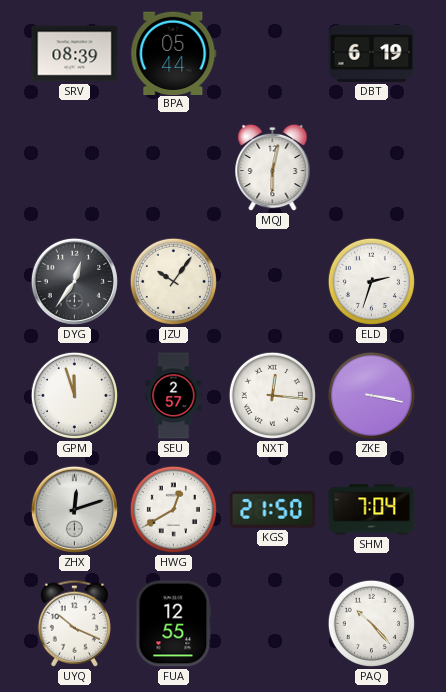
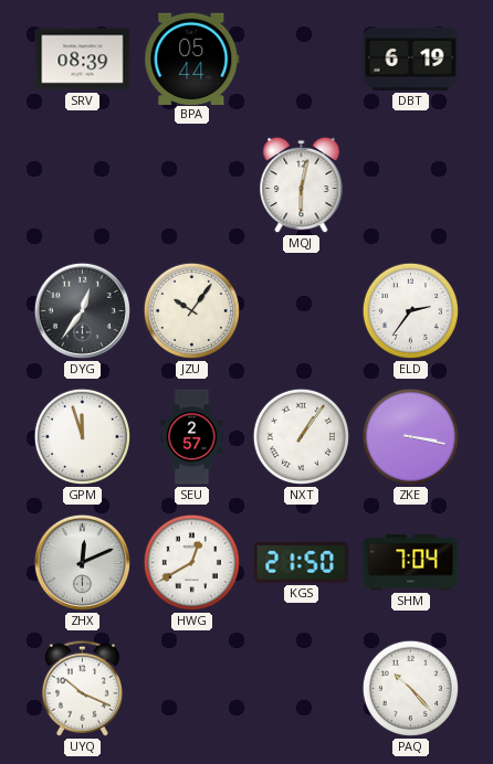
ELD: 2:33 -> 2:36
NXT: 12:16 -> 1:06
ZHX: 12:12 -> 12:11
FUA: 12:55 -> none
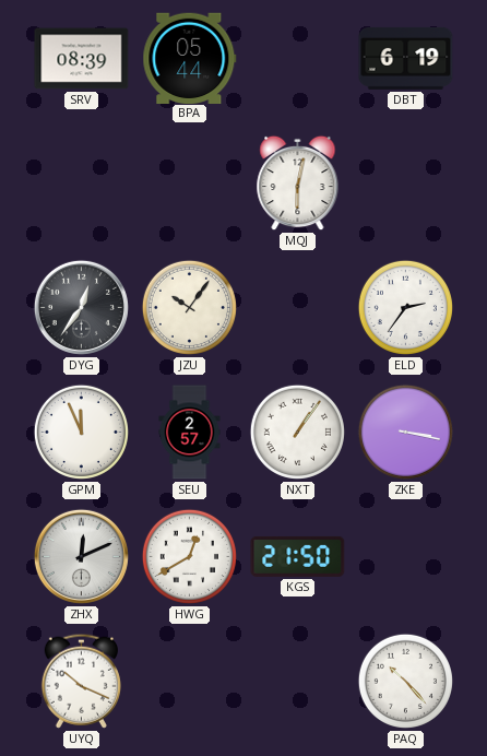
GPM: 11:57 -> 11:56
SHM: 7:04 -> none
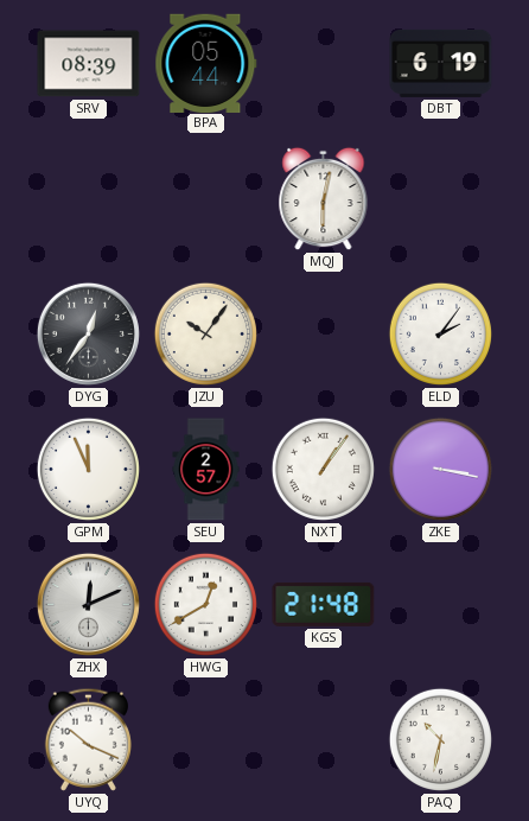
ELD: 2:36 -> 2:06
KGS: 21:50 -> 21:48
PAQ: 10:23 -> 10:32
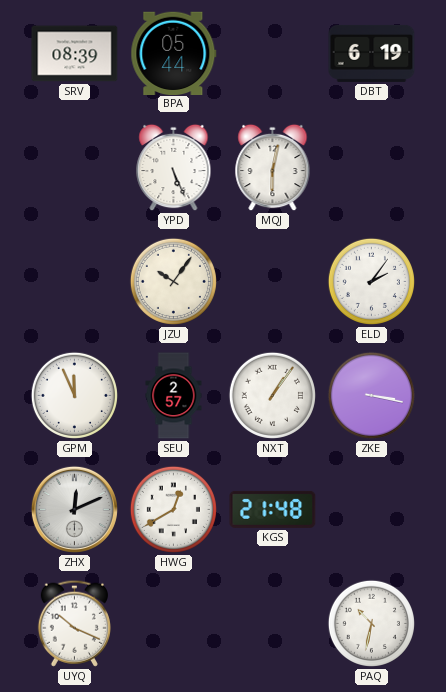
YPD: none -> 5:26
DYG: 12:36 -> none
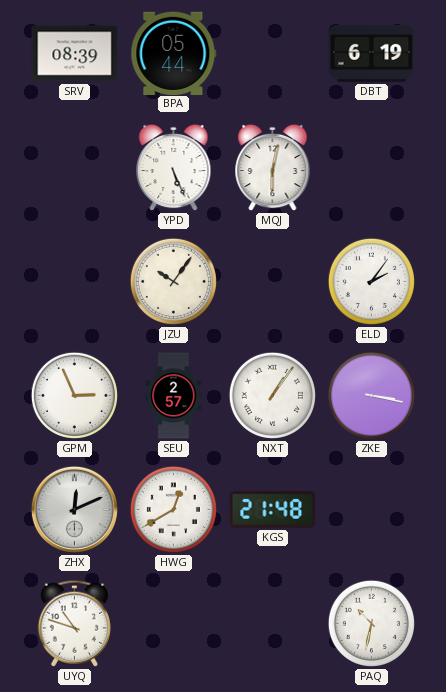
GPM: 11:56 -> 2:56
UYQ: 10:19 -> 10:48
